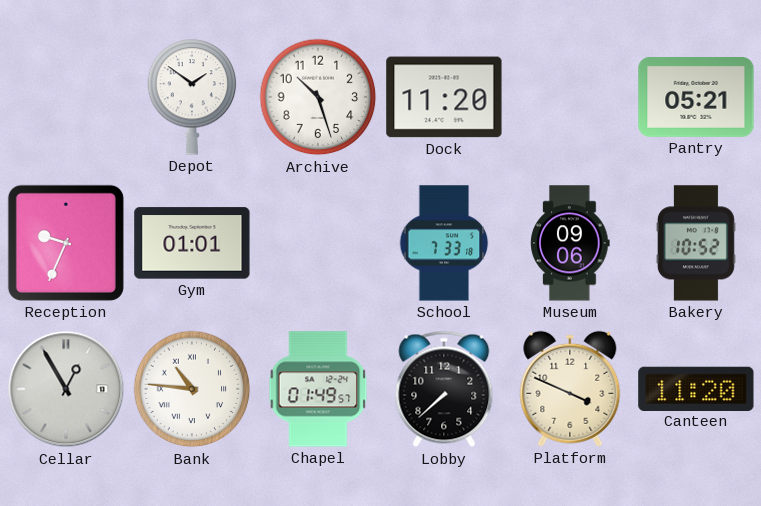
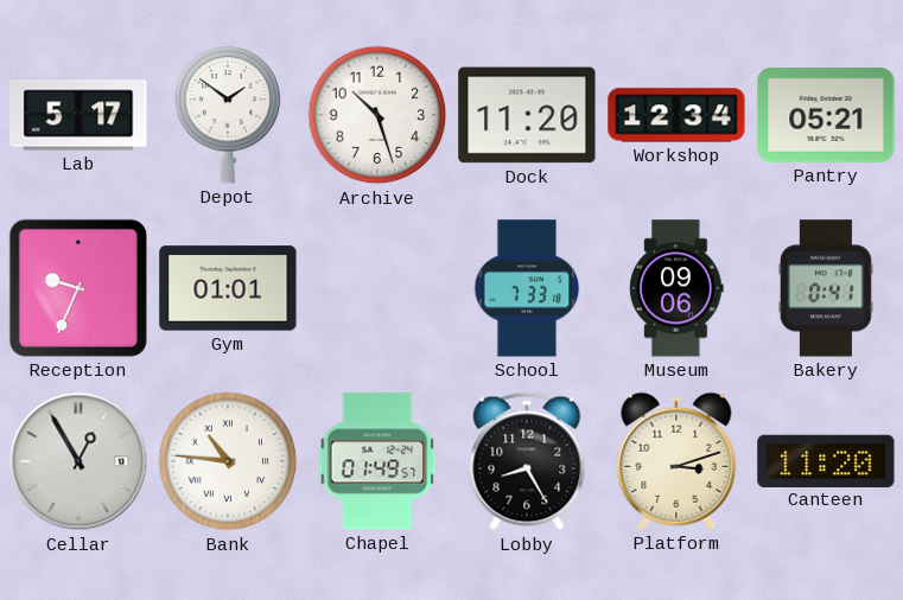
Lab: none -> 5:17
Workshop: none -> 12:34
Bakery: 10:52 -> 0:41
Lobby: 7:38 -> 8:25
Platform: 3:49 -> 3:12
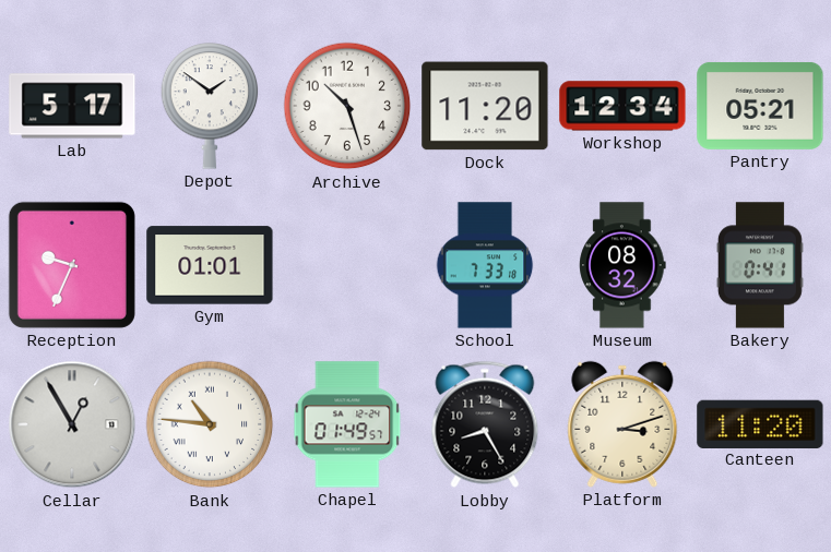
Museum: 09:06 -> 08:32
